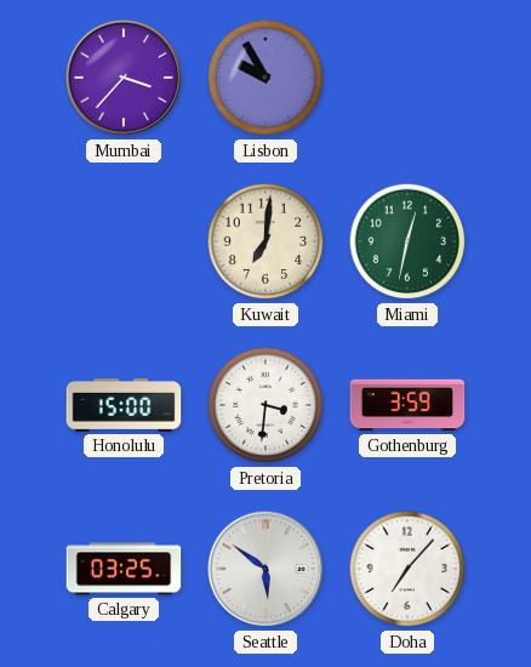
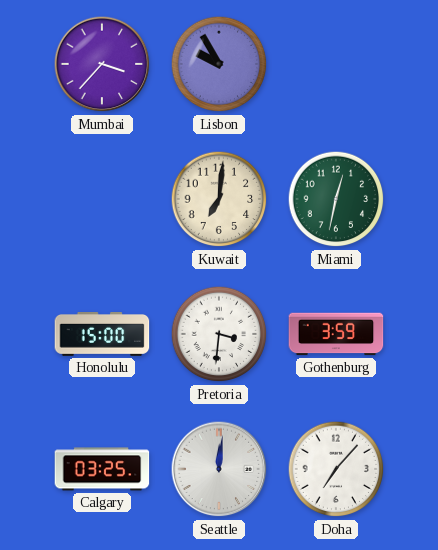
Seattle: 5:51 -> 12:01
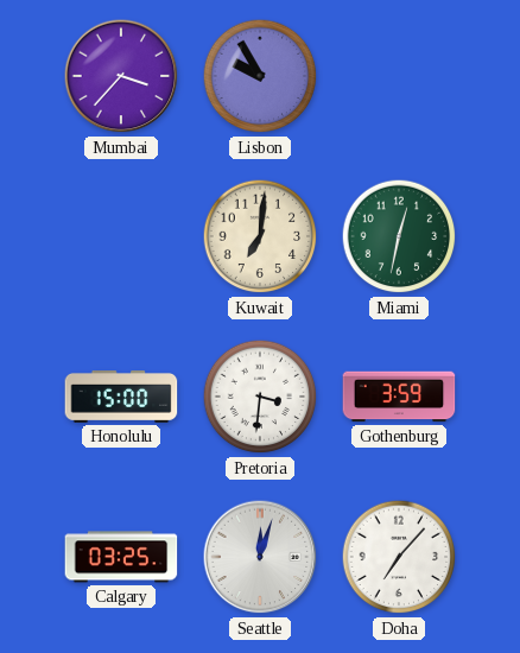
Seattle: 12:01 -> 12:03
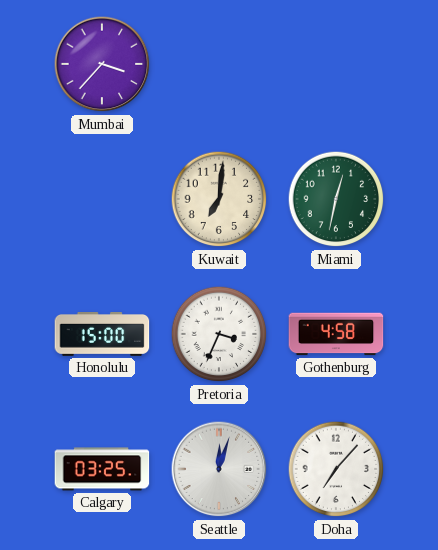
Lisbon: 9:55 -> none
Pretoria: 3:31 -> 3:34
Gothenburg: 3:59 -> 4:58
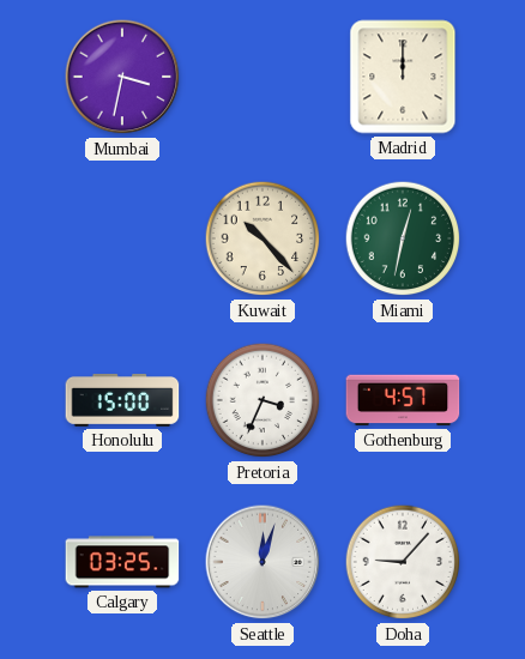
Mumbai: 3:37 -> 3:32
Madrid: none -> 12:00
Kuwait: 7:01 -> 10:23
Gothenburg: 4:58 -> 4:57
Doha: 7:07 -> 9:07
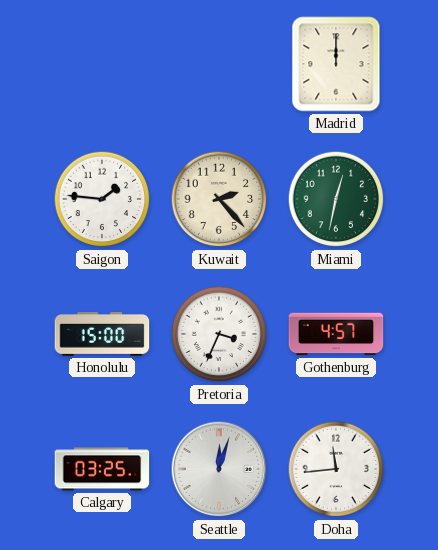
Mumbai: 3:32 -> none
Saigon: none -> 1:46
Kuwait: 10:23 -> 2:23
Doha: 9:07 -> 11:44
